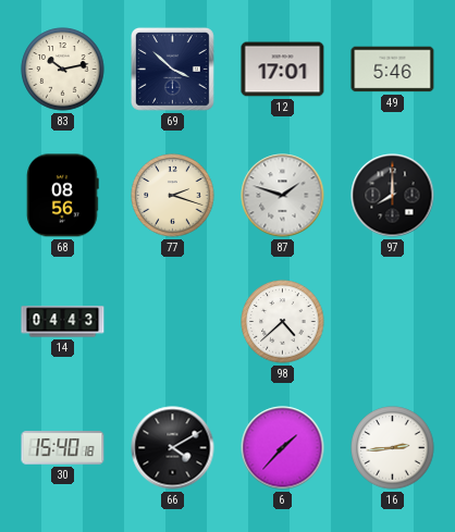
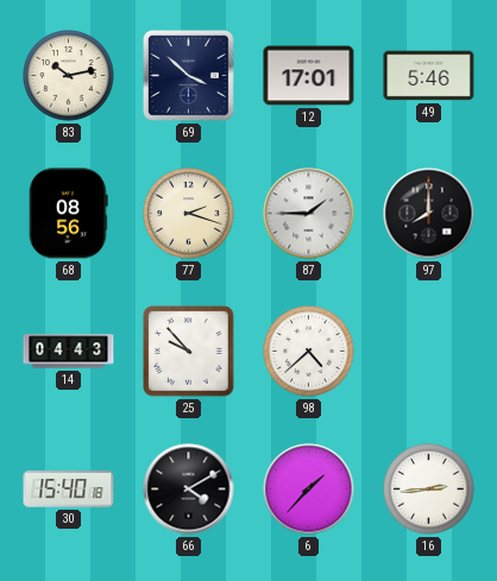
87: 1:48 -> 1:45
25: none -> 9:53
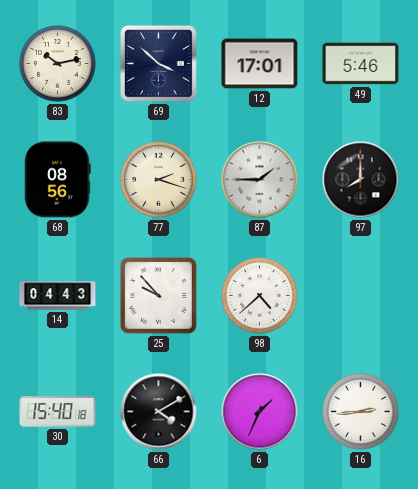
6: 1:37 -> 1:34
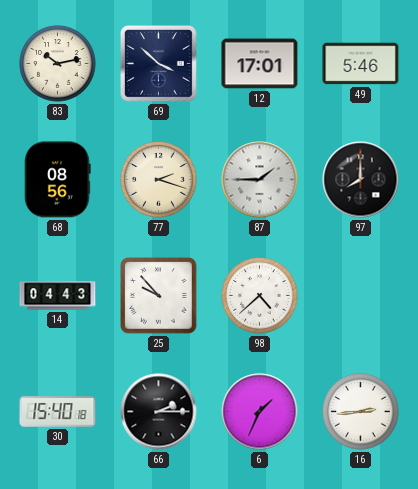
66: 4:10 -> 2:15
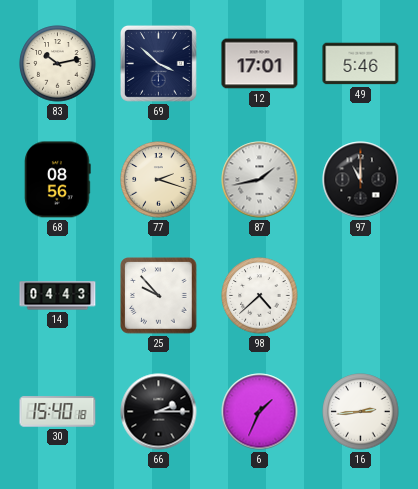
87: 1:45 -> 1:43
97: 8:00 -> 11:00
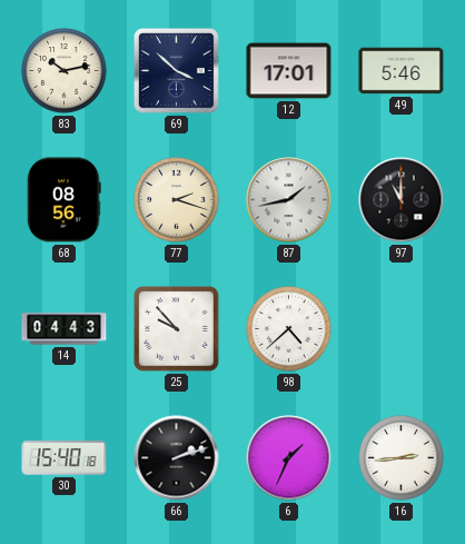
66: 2:15 -> 2:12
